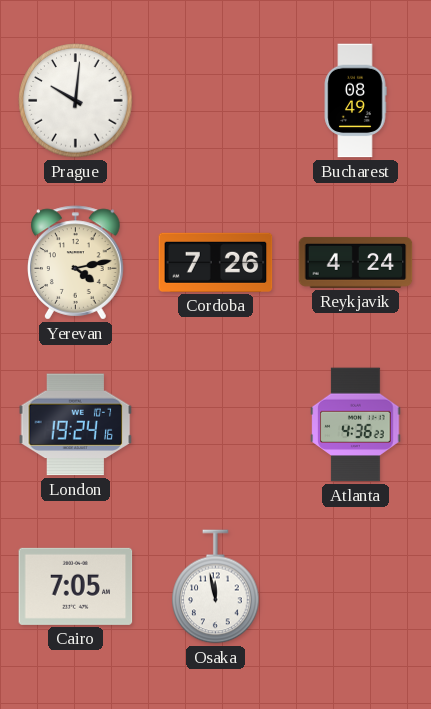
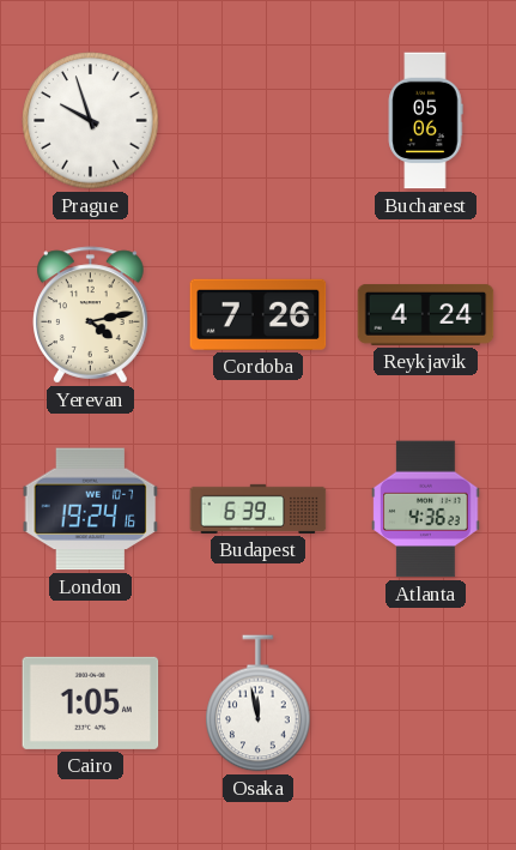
Prague: 10:01 -> 9:57
Bucharest: 08:49 -> 05:06
Budapest: none -> 6:39
Cairo: 7:05 -> 1:05
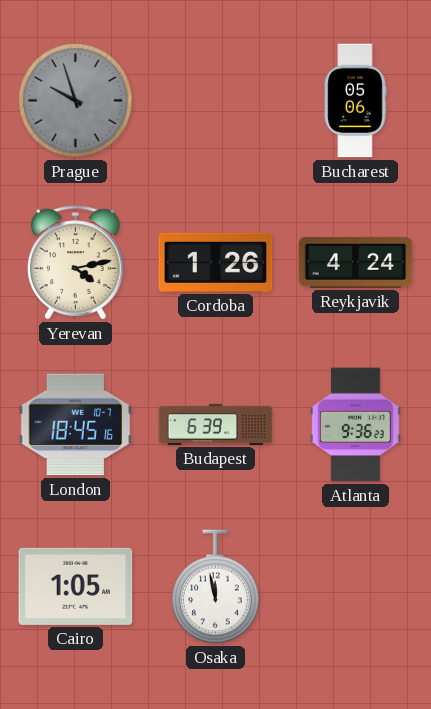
Prague dial: white -> grey
Cordoba: 7:26 -> 1:26
London: 19:24 -> 18:45
Atlanta: 4:36 -> 9:36
